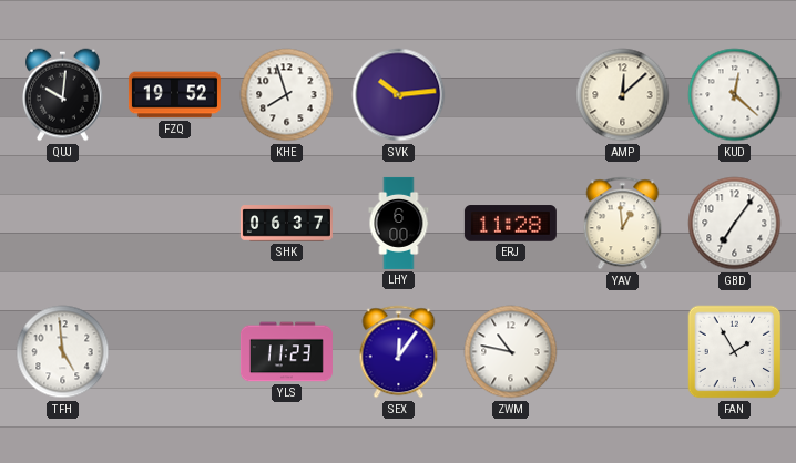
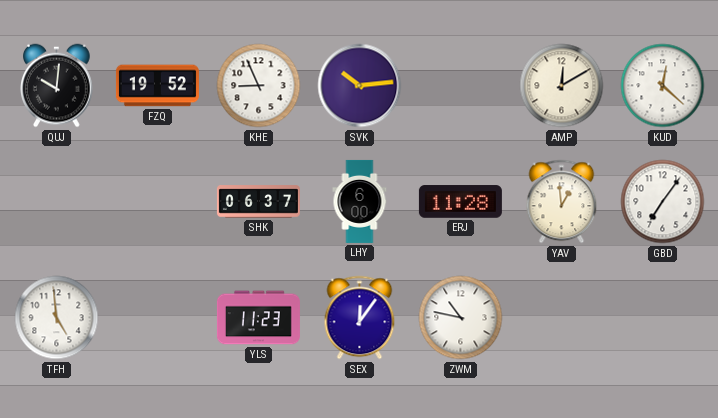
KHE: 7:57 -> 8:56
AMP: 12:08 -> 12:10
FAN: 1:55 -> none
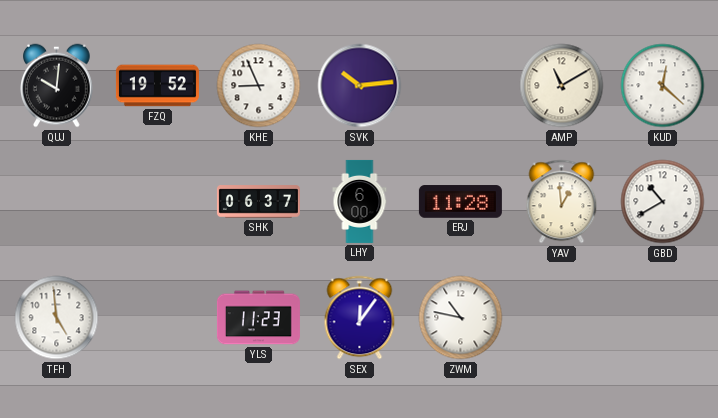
AMP: 12:10 -> 11:10
GBD: 7:06 -> 10:40
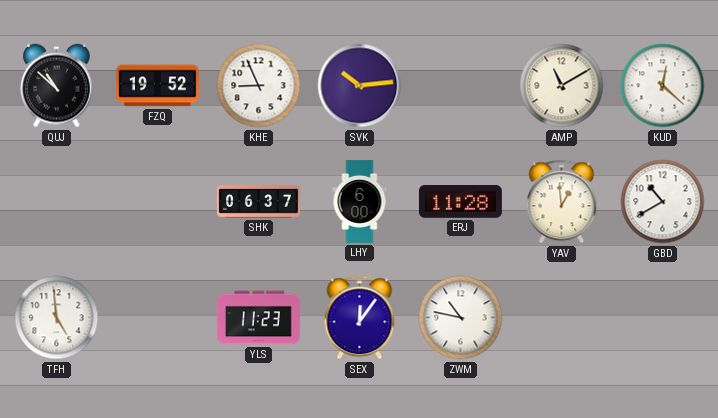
QUJ: 10:01 -> 10:52
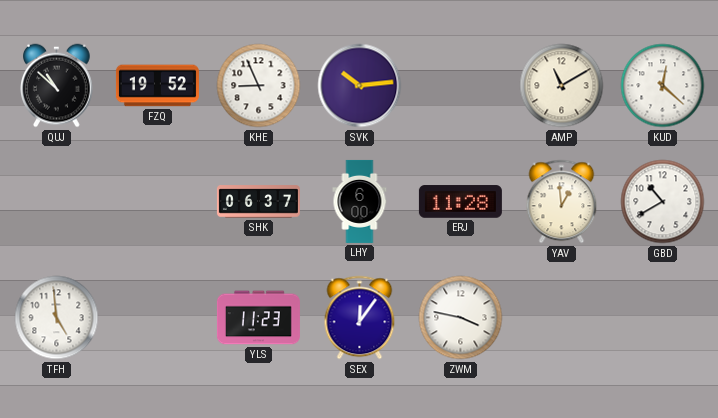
ZWM: 10:47 -> 3:47
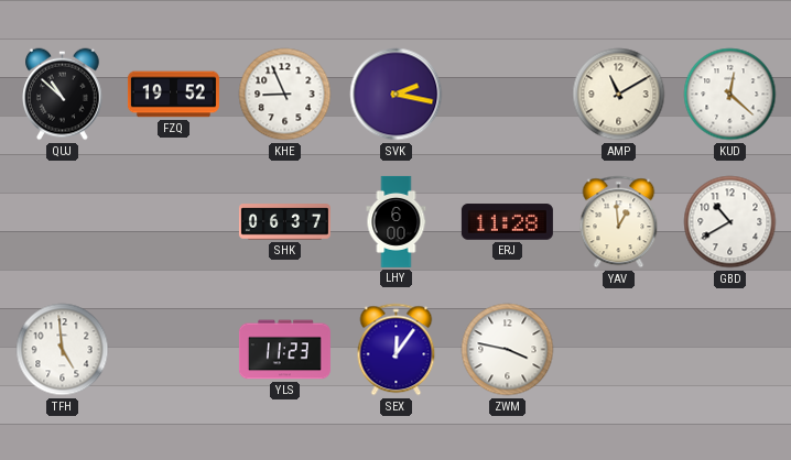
SVK: 10:14 -> 2:17
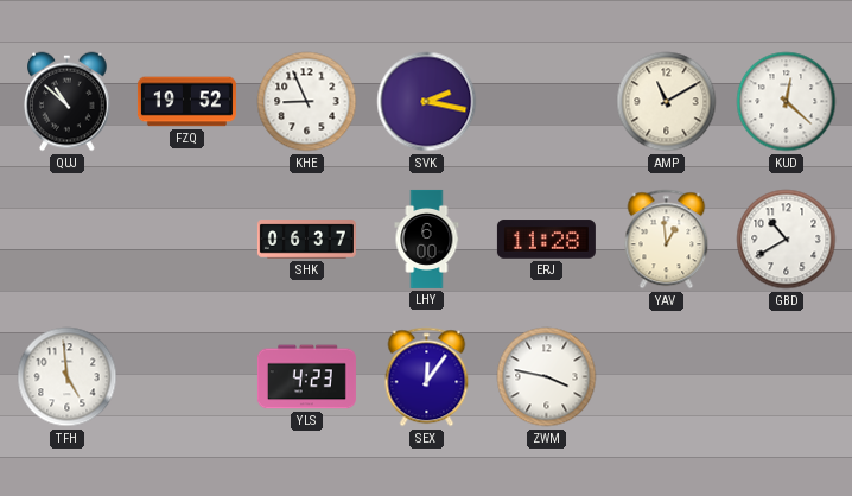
YLS: 11:23 -> 4:23
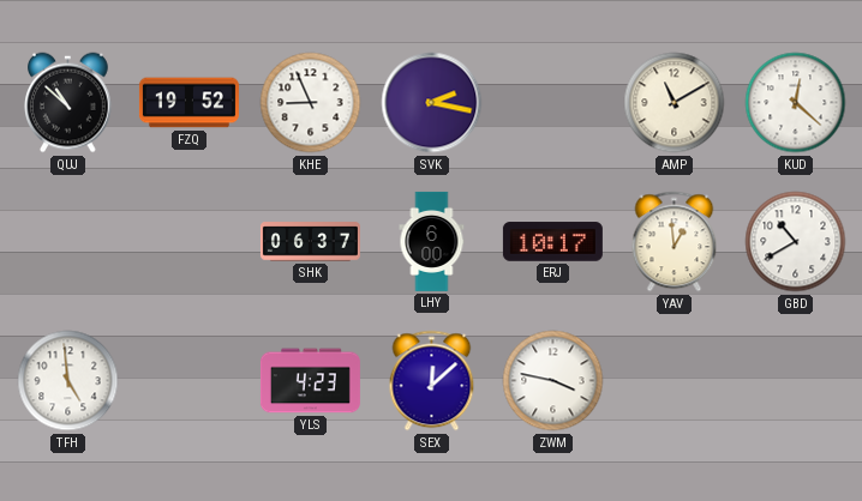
ERJ: 11:28 -> 10:17
SEX: 12:06 -> 12:08
